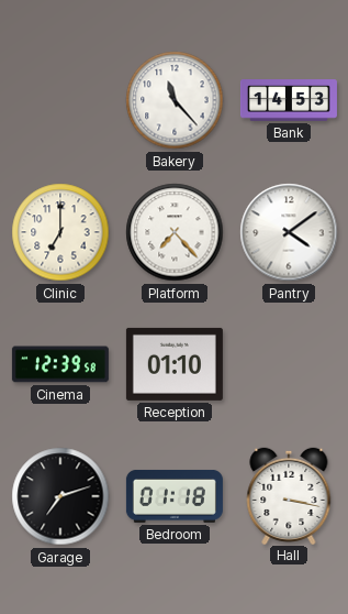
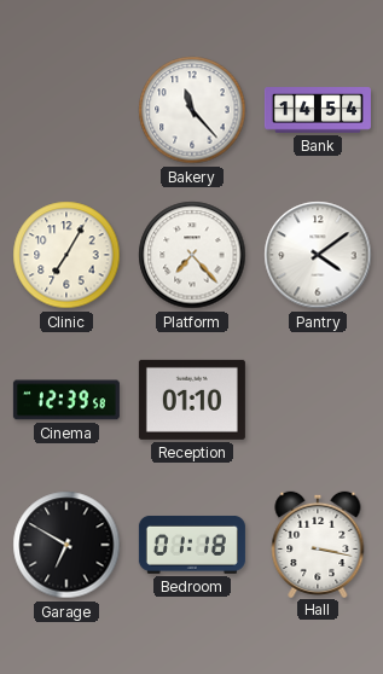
Bank: 14:53 -> 14:54
Clinic: 7:00 -> 7:05
Garage: 7:12 -> 6:50
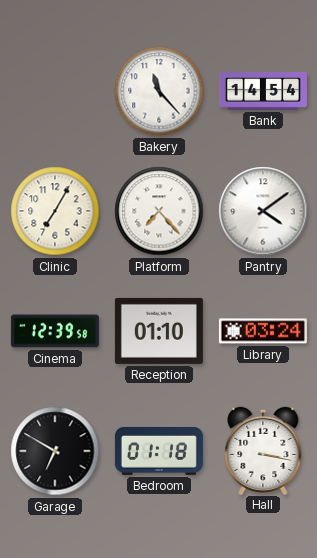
Library: none -> 03:24
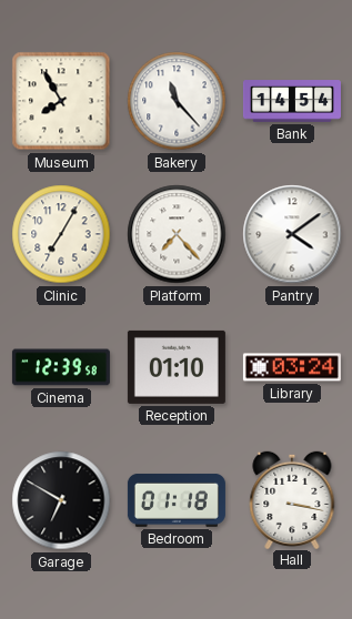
Museum: none -> 7:55
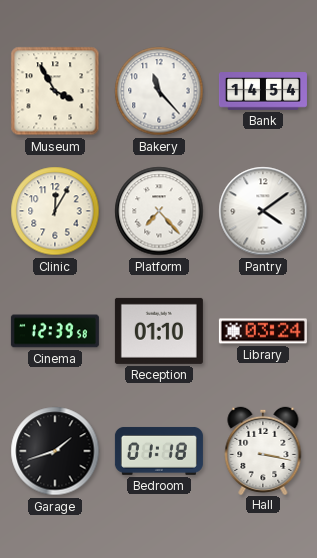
Museum: 7:55 -> 3:55
Clinic: 7:05 -> 12:05
Garage: 6:50 -> 1:42
